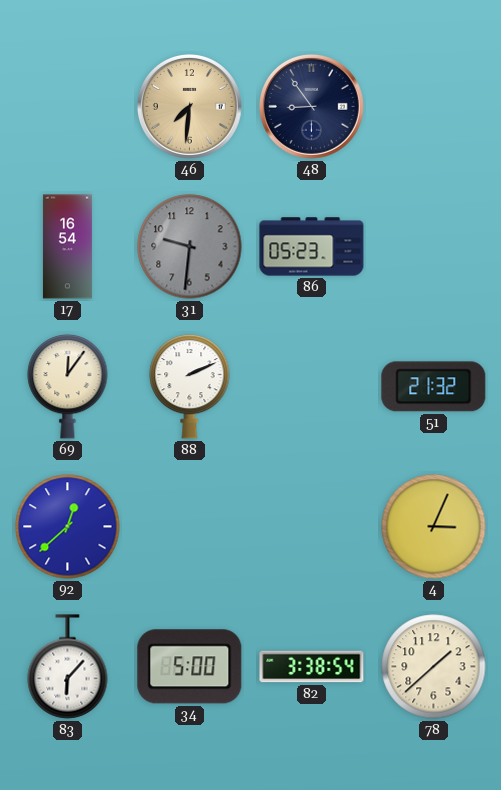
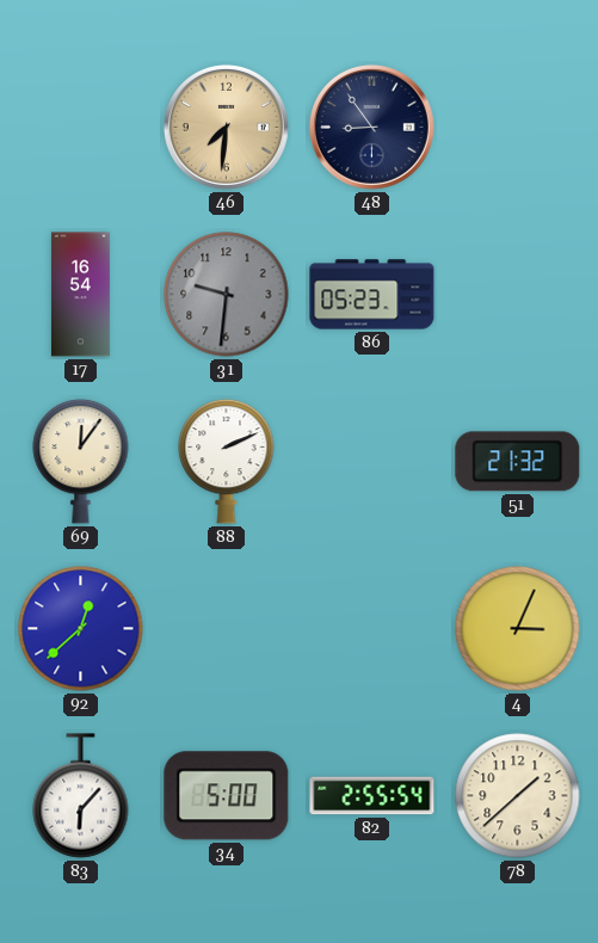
82: 3:38 -> 2:55
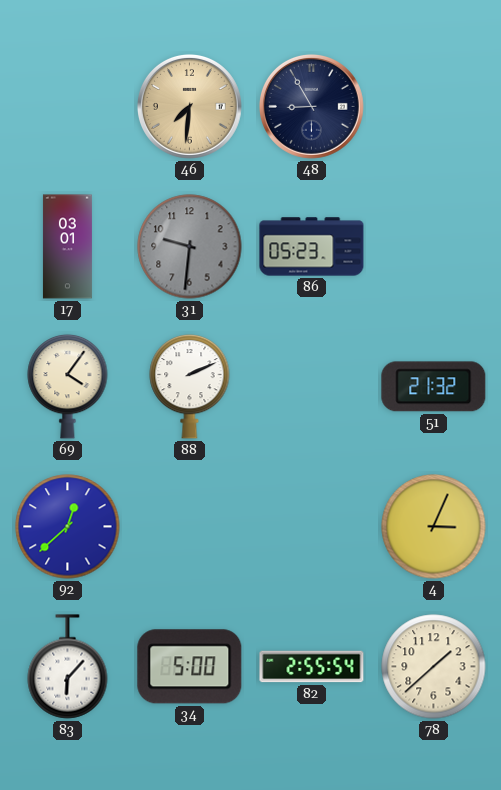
48: 8:54 -> 8:55
17: 16:54 -> 03:01
69: 12:06 -> 4:06
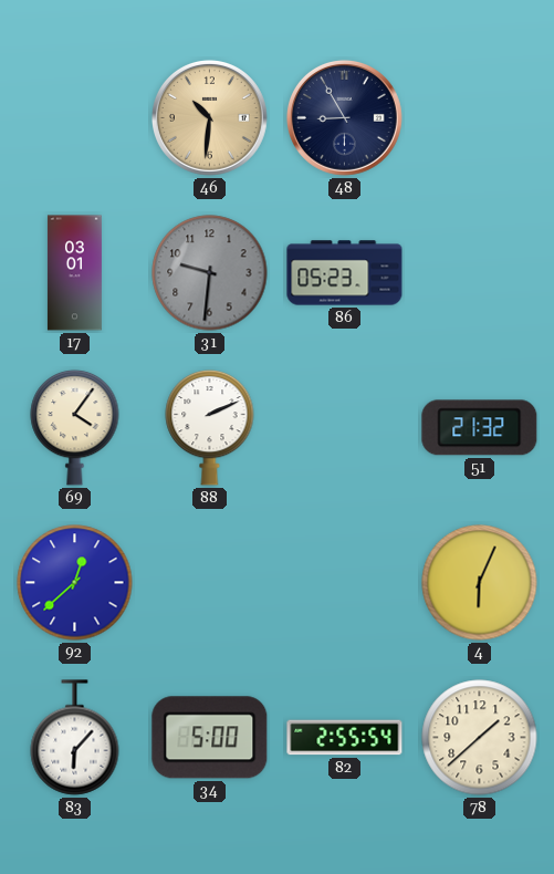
46: 7:31 -> 10:31
4: 3:04 -> 6:04
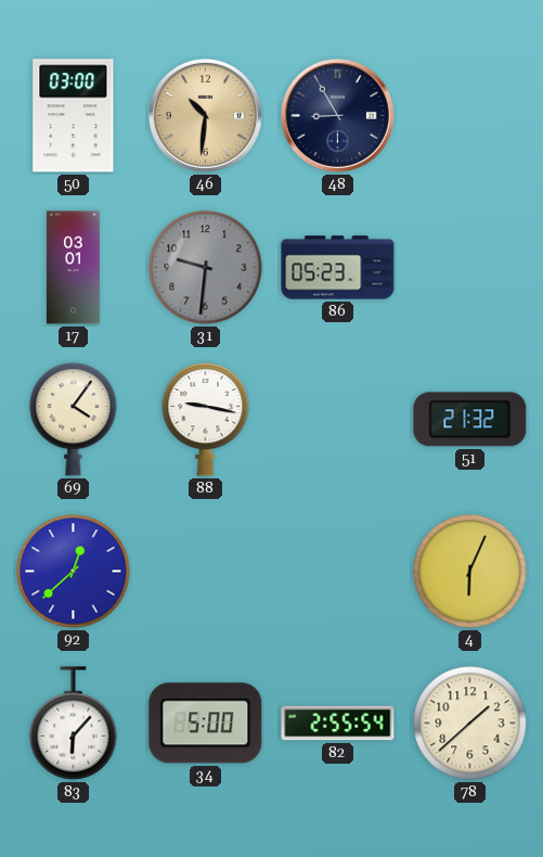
50: none -> 03:00
88: 2:11 -> 9:17
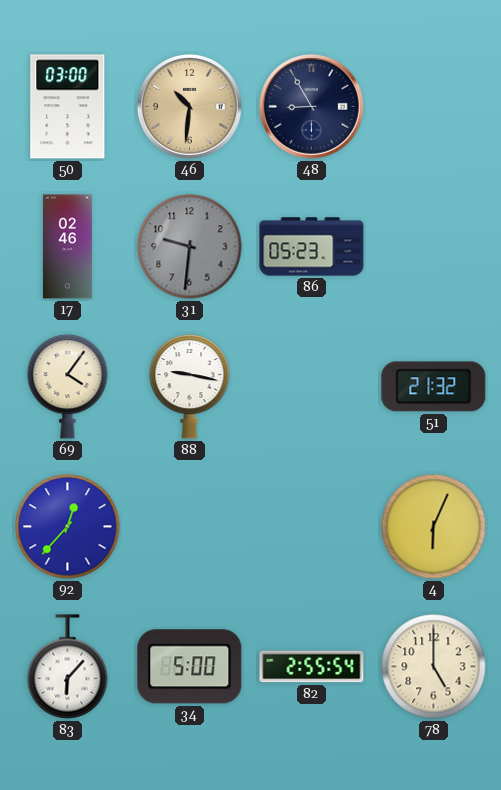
17: 03:01 -> 02:46
92: 12:38 -> 12:37
78: 1:38 -> 5:00
